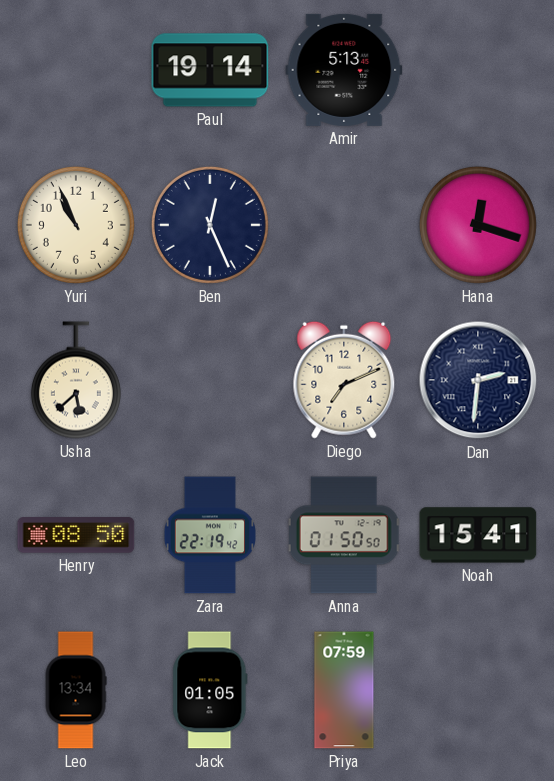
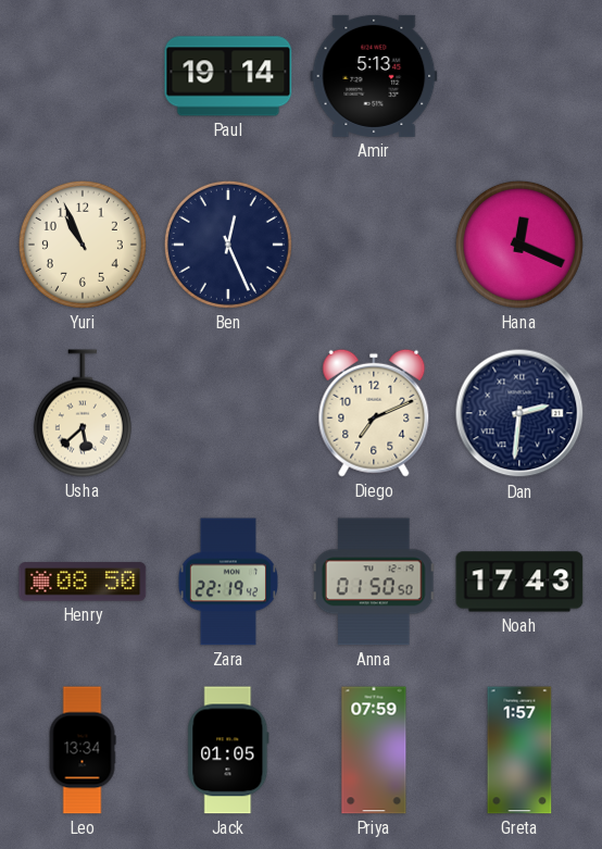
Hana: 12:18 -> 12:19
Noah: 15:41 -> 17:43
Greta: none -> 1:57
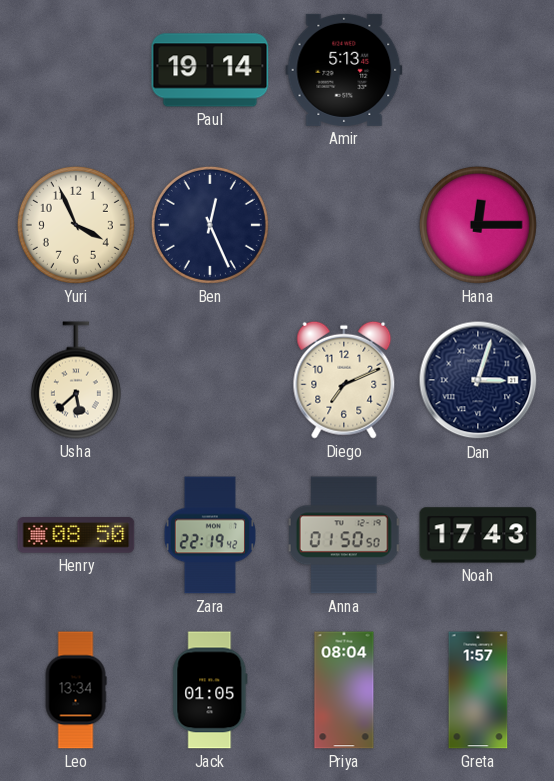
Yuri: 10:56 -> 3:56
Hana: 12:19 -> 12:15
Dan: 2:31 -> 3:03
Priya: 07:59 -> 08:04
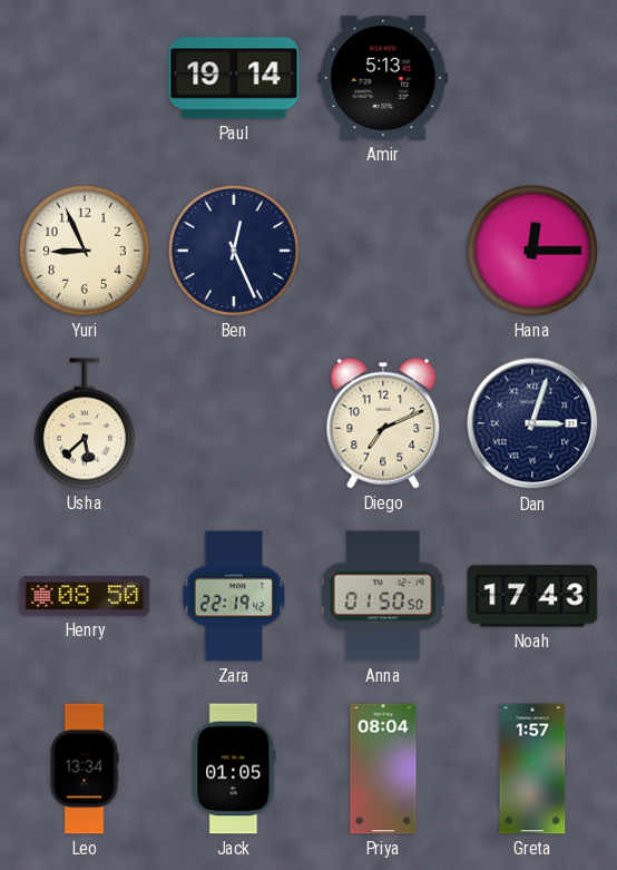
Yuri: 3:56 -> 8:56
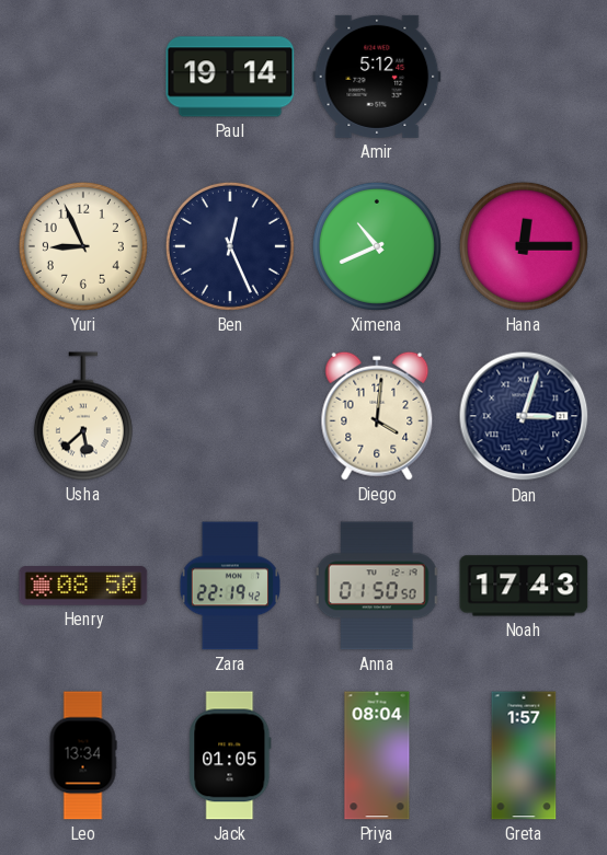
Amir: 5:13 -> 5:12
Ximena: none -> 10:41
Diego: 7:11 -> 4:01
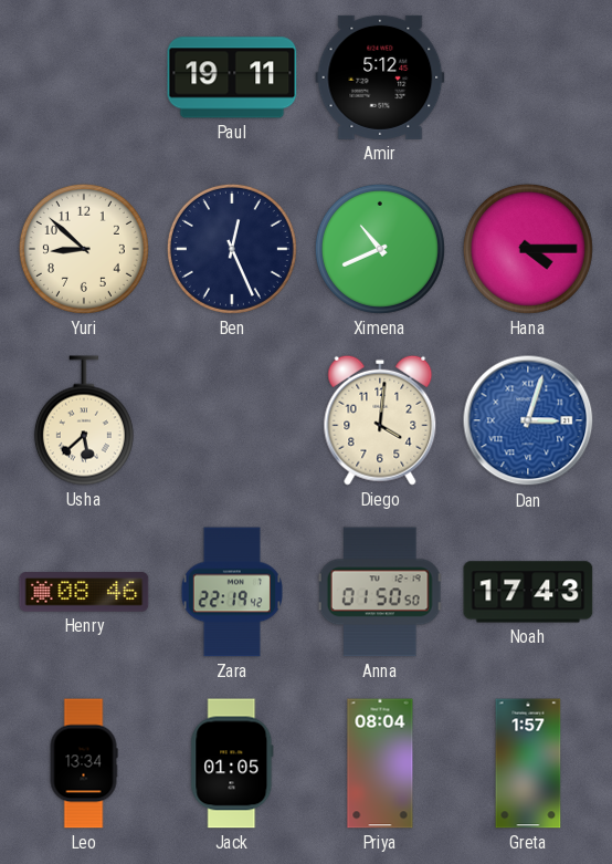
Paul: 19:14 -> 19:11
Yuri: 8:56 -> 8:52
Hana: 12:15 -> 4:15
Dan dial: navy -> blue
Henry: 08:50 -> 08:46
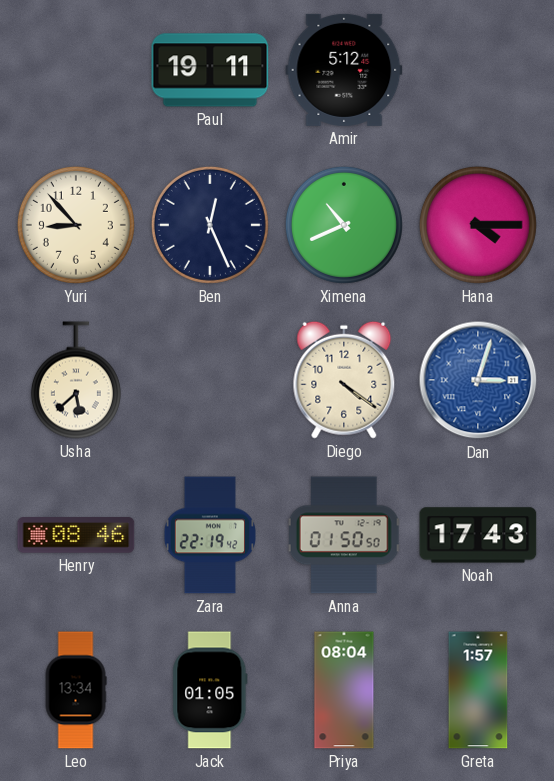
Yuri: 8:52 -> 8:53
Diego: 4:01 -> 4:21
